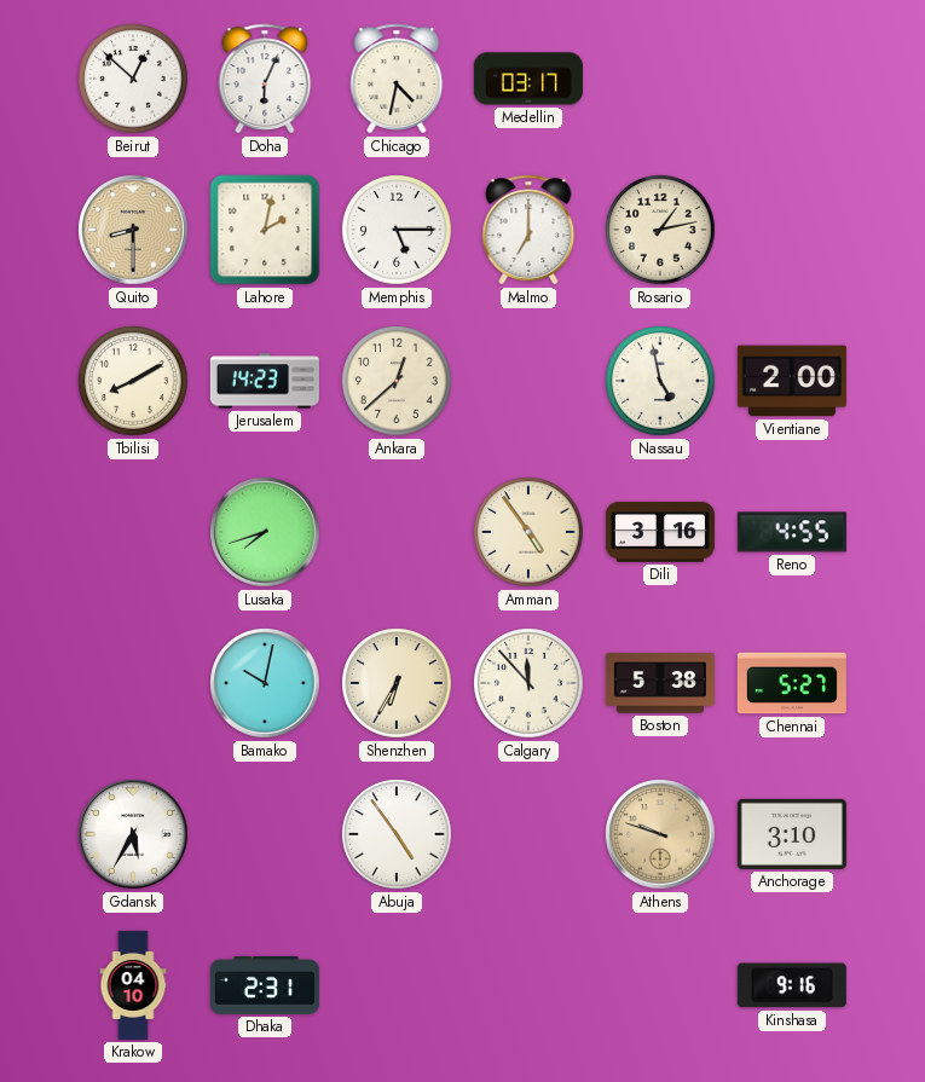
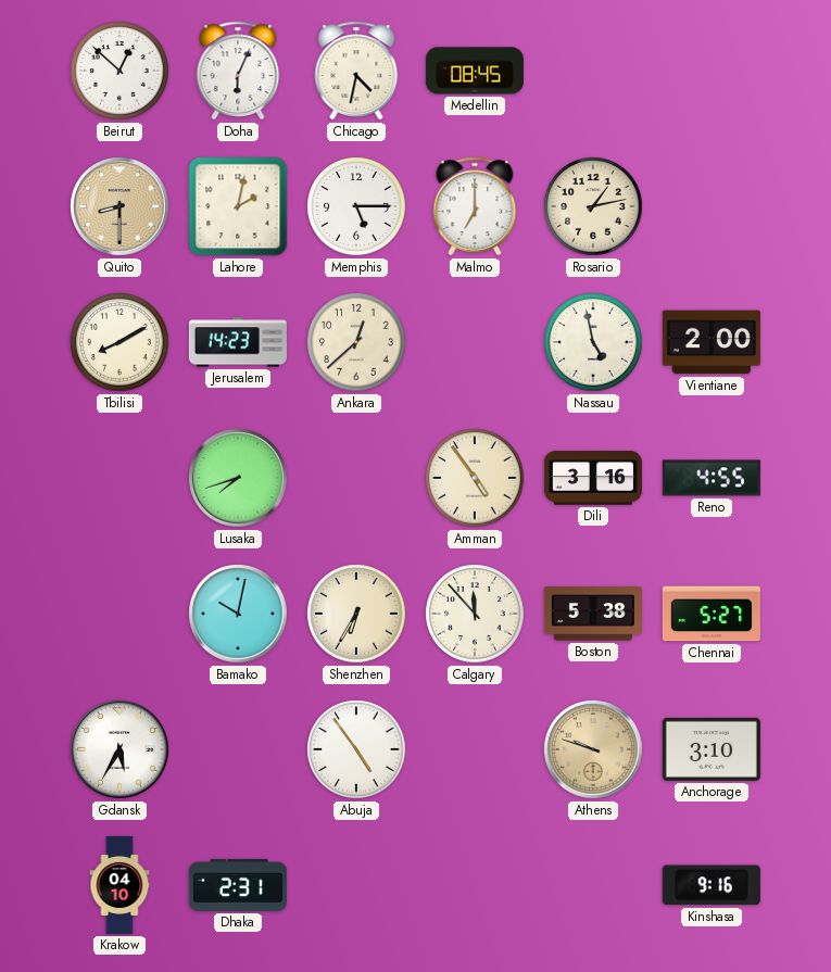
Medellin: 03:17 -> 08:45
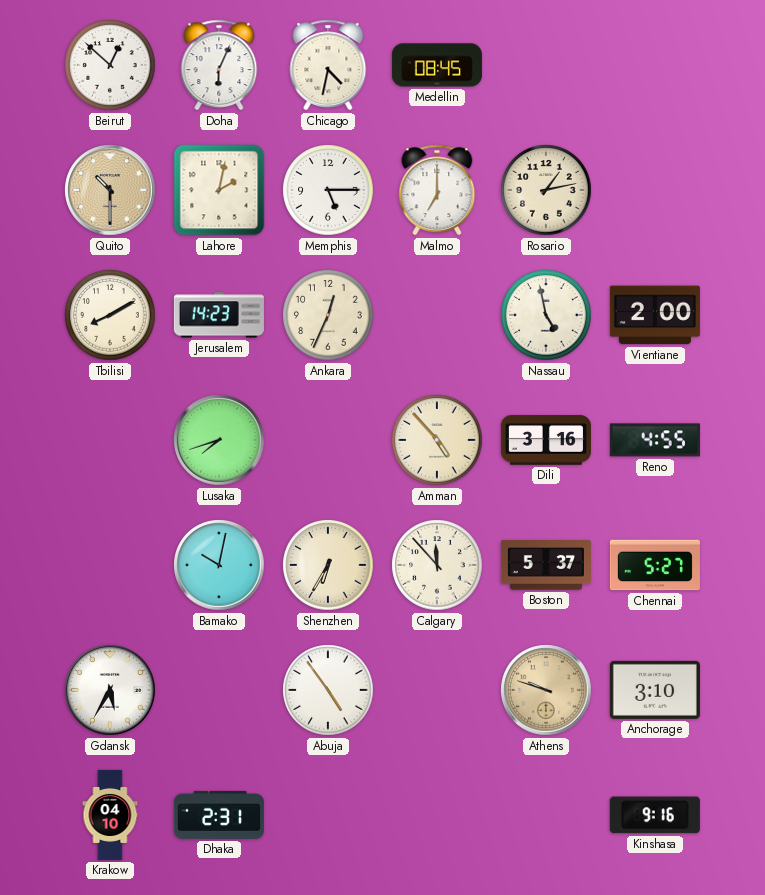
Quito: 8:30 -> 10:30
Ankara: 12:38 -> 12:34
Amman: 4:54 -> 4:53
Boston: 5:38 -> 5:37
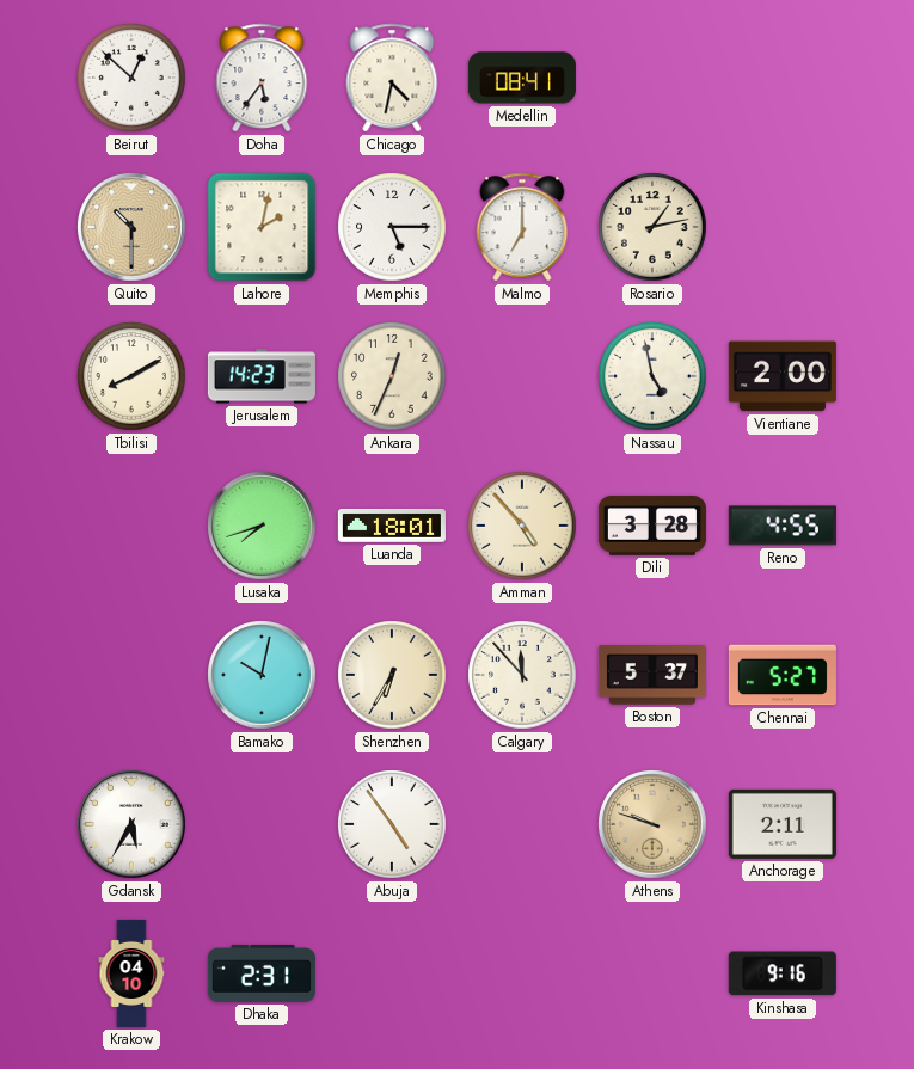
Doha: 6:04 -> 5:36
Medellin: 08:45 -> 08:41
Luanda: none -> 18:01
Dili: 3:16 -> 3:28
Anchorage: 3:10 -> 2:11
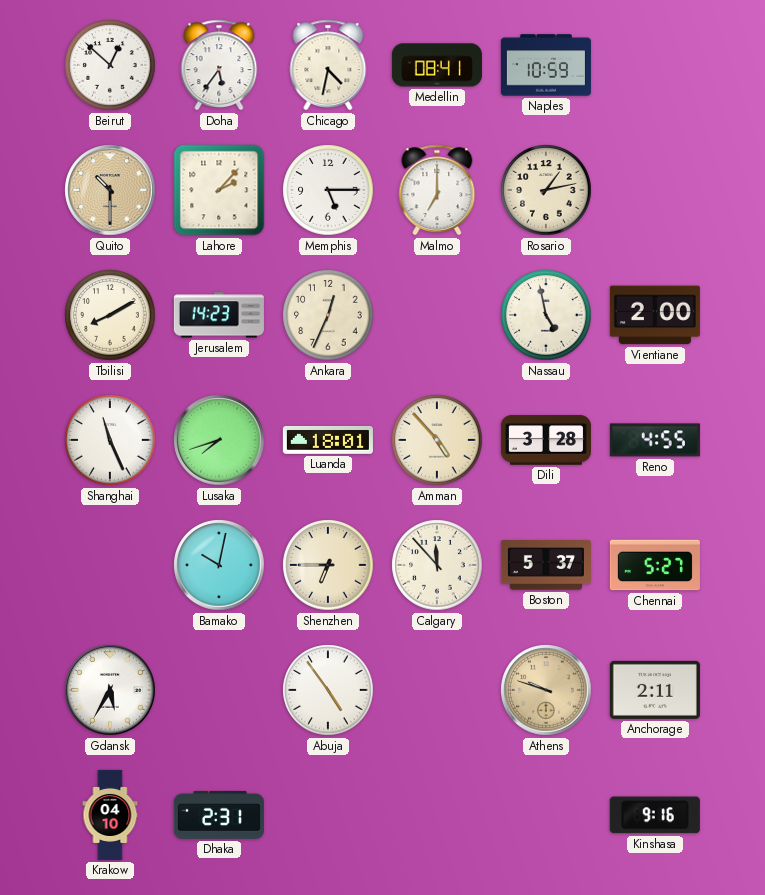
Naples: none -> 10:59
Lahore: 2:02 -> 2:07
Shanghai: none -> 11:26
Shenzhen: 6:35 -> 6:45
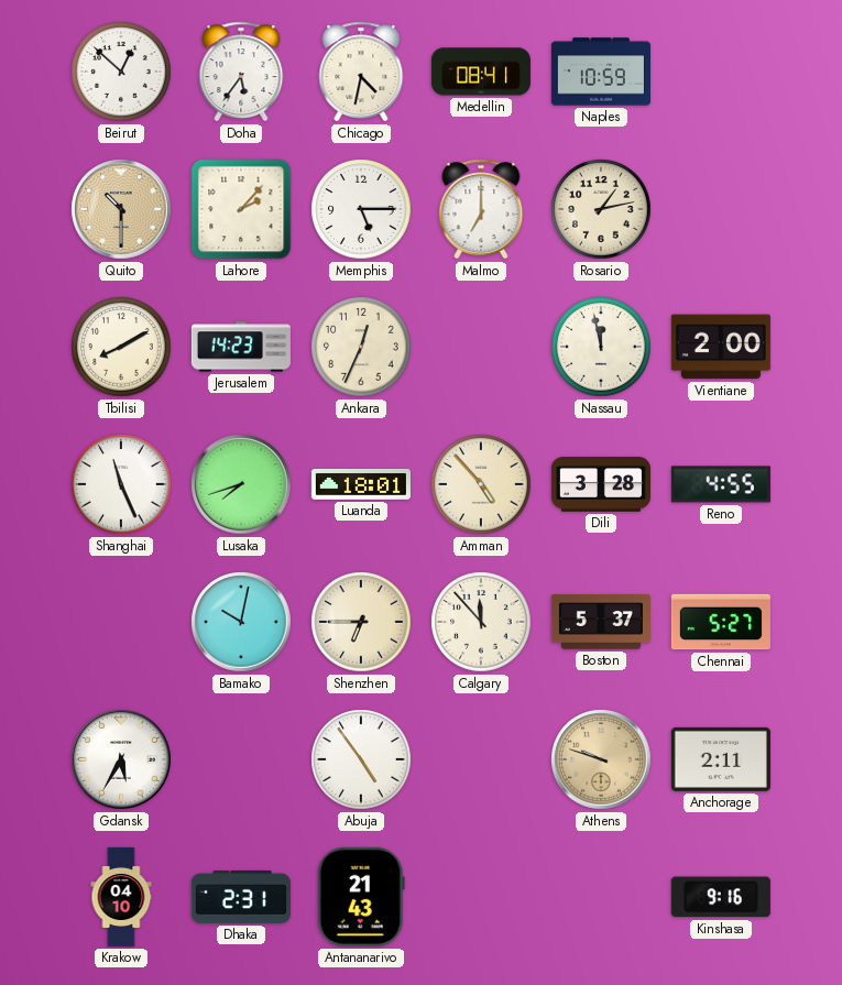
Nassau: 4:58 -> 11:58
Antananarivo: none -> 21:43
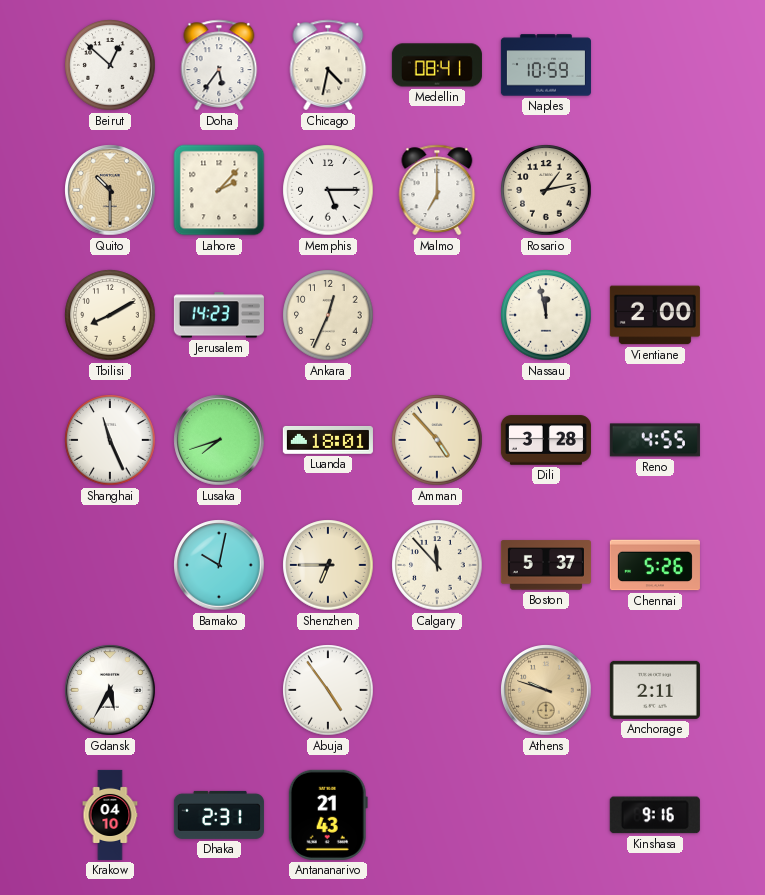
Chennai: 5:27 -> 5:26
